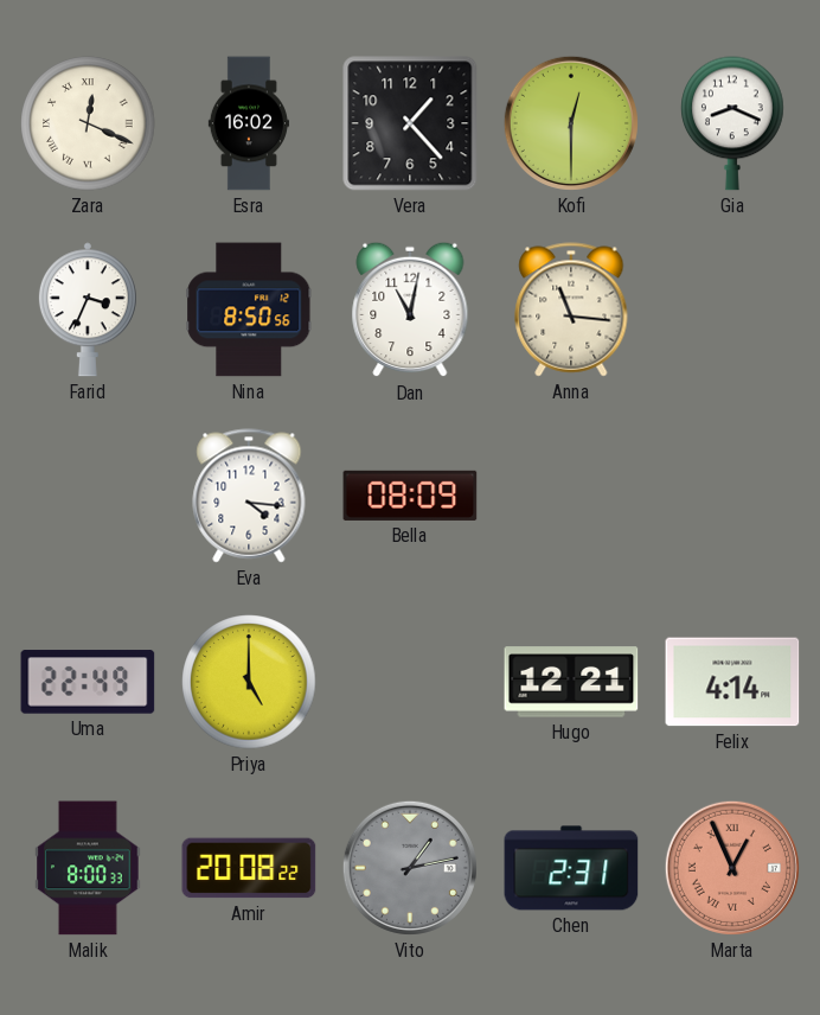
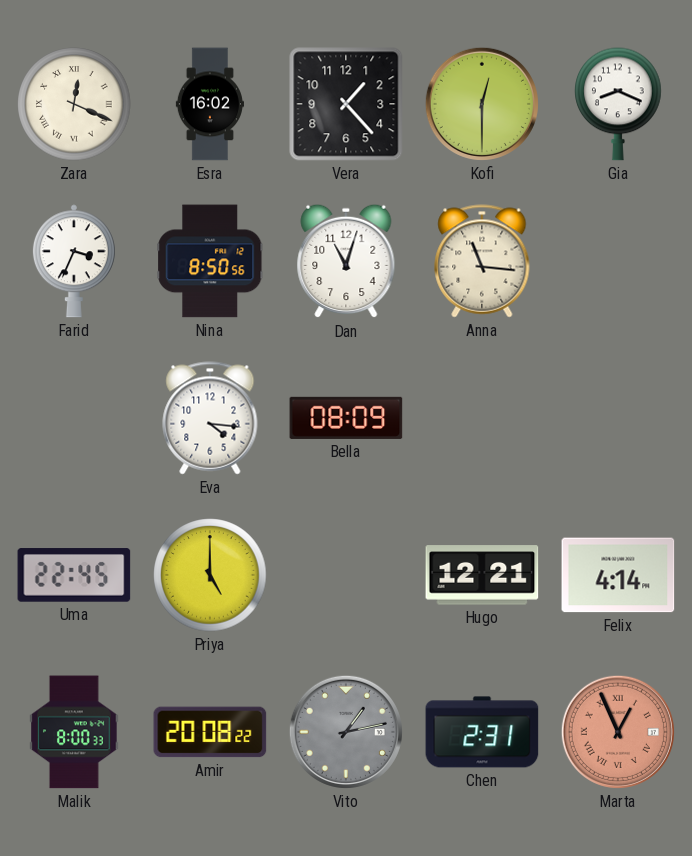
Dan: 11:02 -> 11:03
Uma: 22:49 -> 22:45
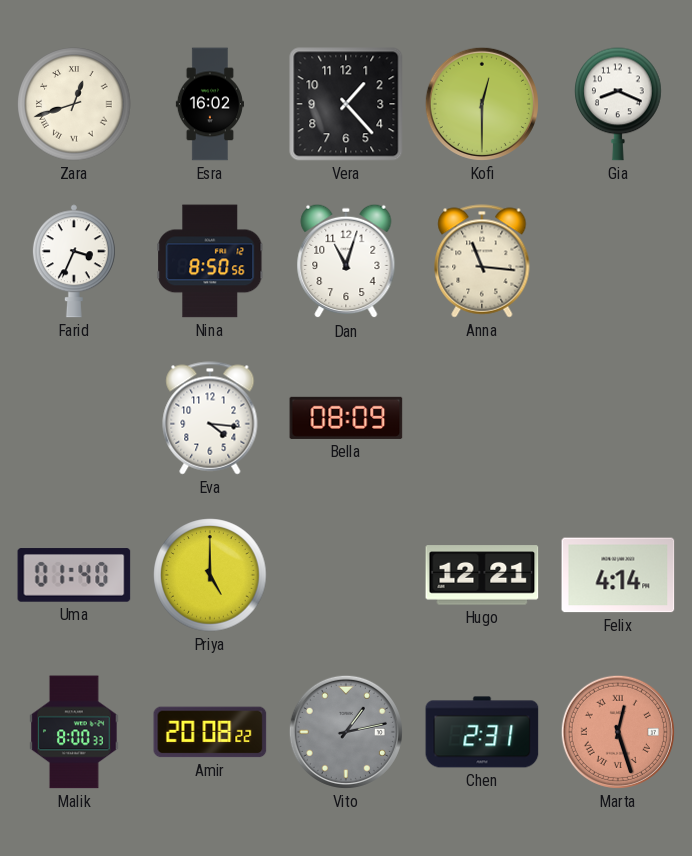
Zara: 12:19 -> 12:42
Uma: 22:45 -> 01:40
Marta: 12:56 -> 12:27
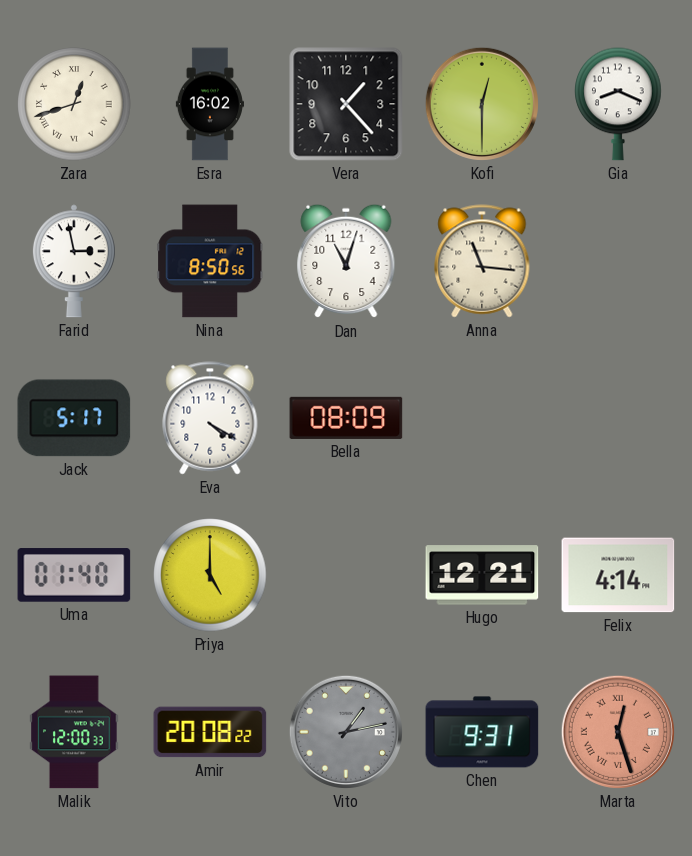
Farid: 3:34 -> 2:58
Jack: none -> 5:17
Eva: 4:16 -> 4:20
Malik: 8:00 -> 12:00
Chen: 2:31 -> 9:31
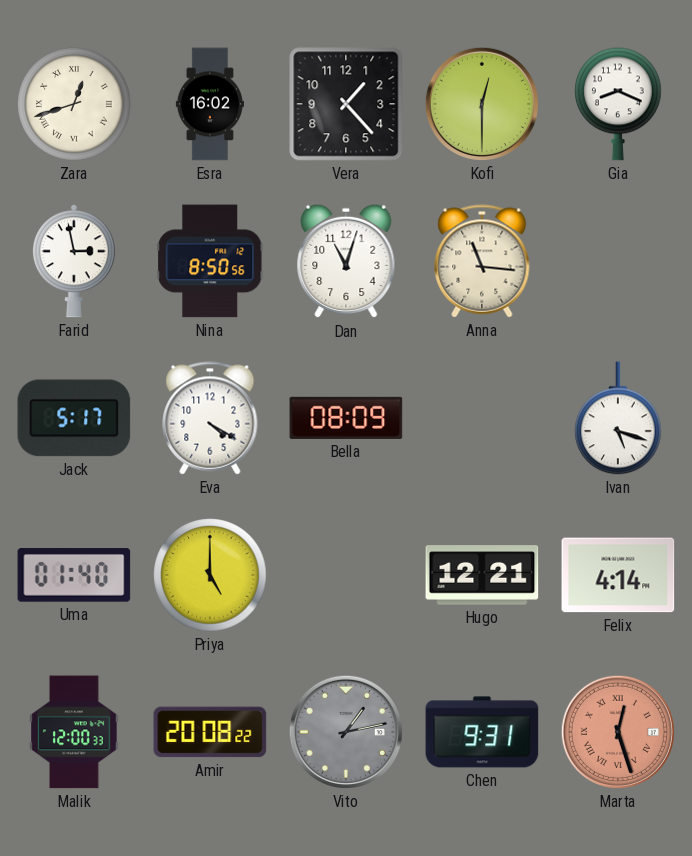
Ivan: none -> 5:18
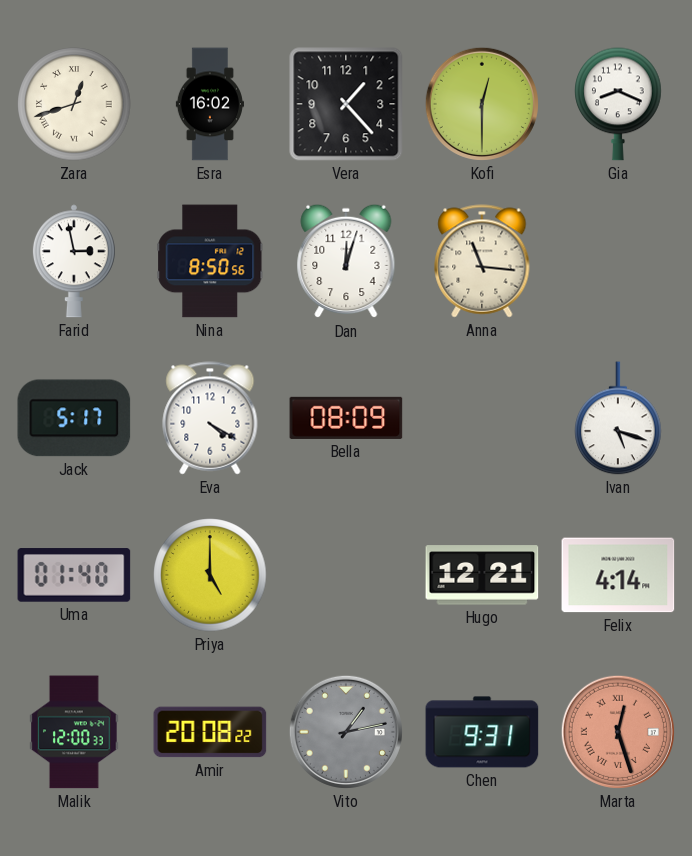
Dan: 11:03 -> 12:03
